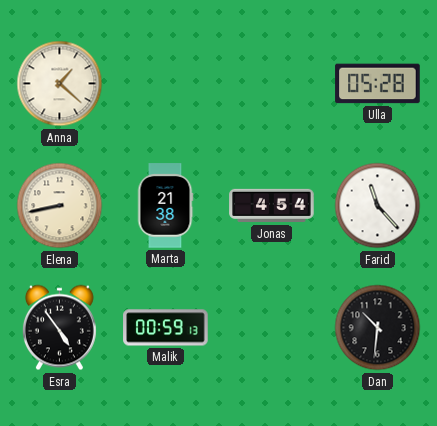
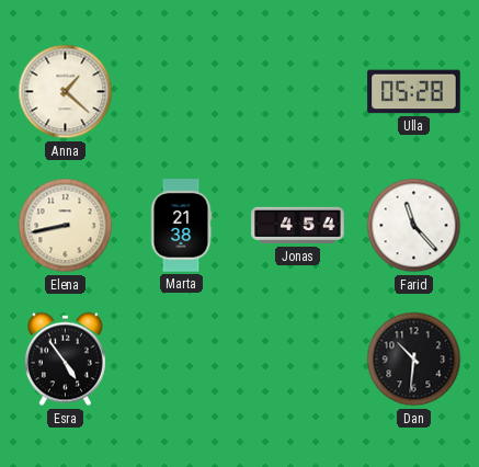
Malik: 00:59 -> none
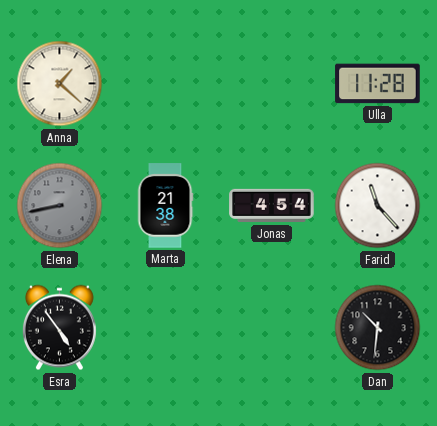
Ulla: 05:28 -> 11:28
Elena dial: cream -> grey
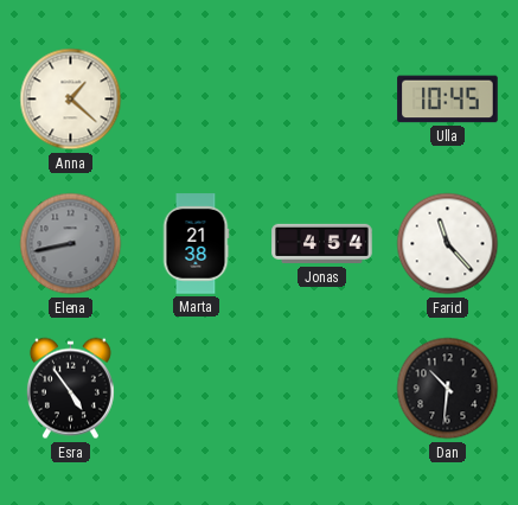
Ulla: 11:28 -> 10:45
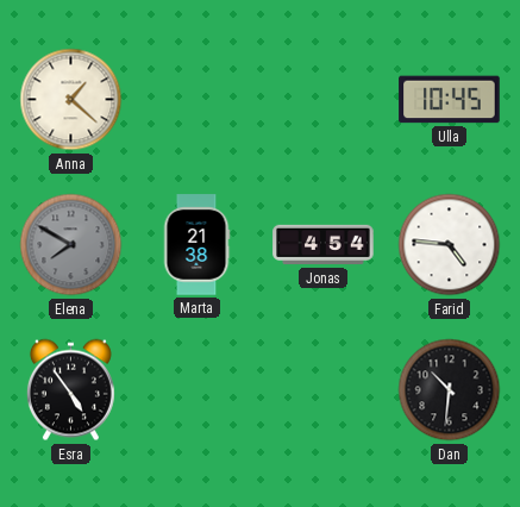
Elena: 8:43 -> 7:50
Farid: 11:23 -> 4:46
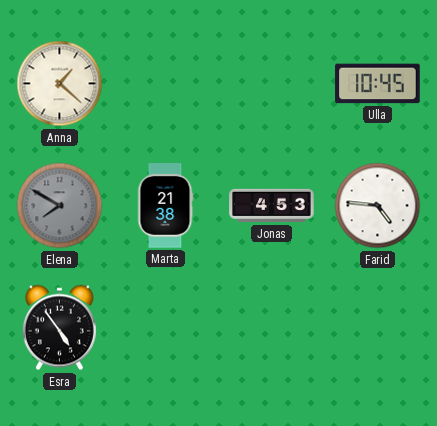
Jonas: 4:54 -> 4:53
Dan: 10:31 -> none
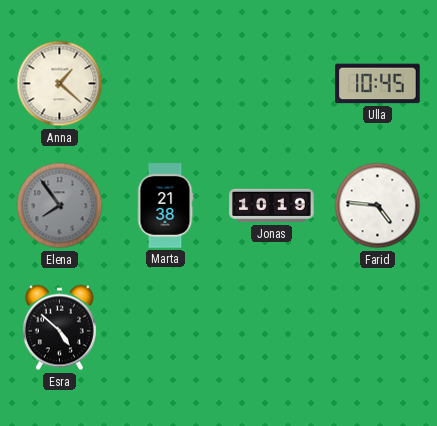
Elena: 7:50 -> 7:54
Jonas: 4:53 -> 10:19
Esra: 4:54 -> 4:52
